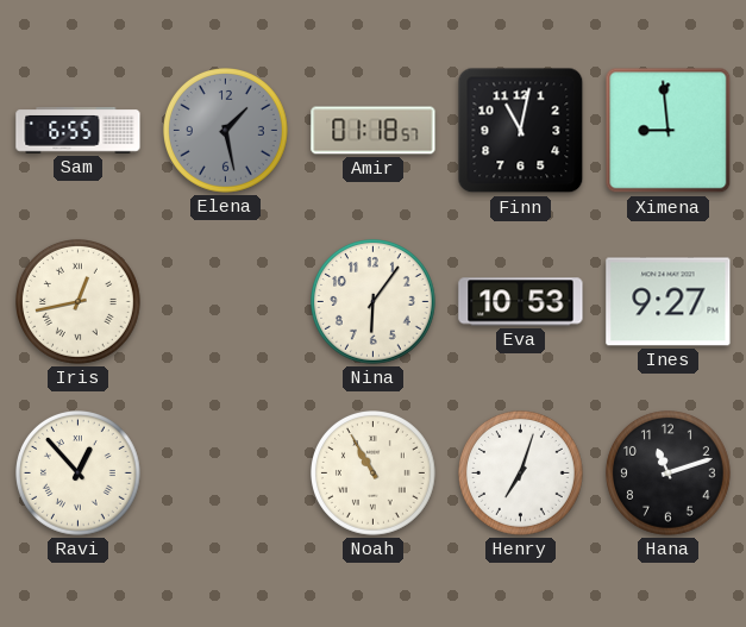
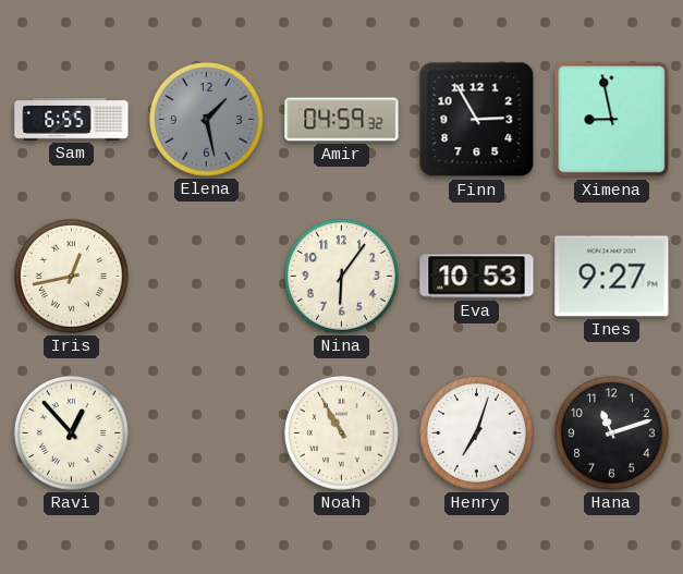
Amir: 01:18 -> 04:59
Finn: 11:02 -> 2:55
Ximena: 8:59 -> 8:58
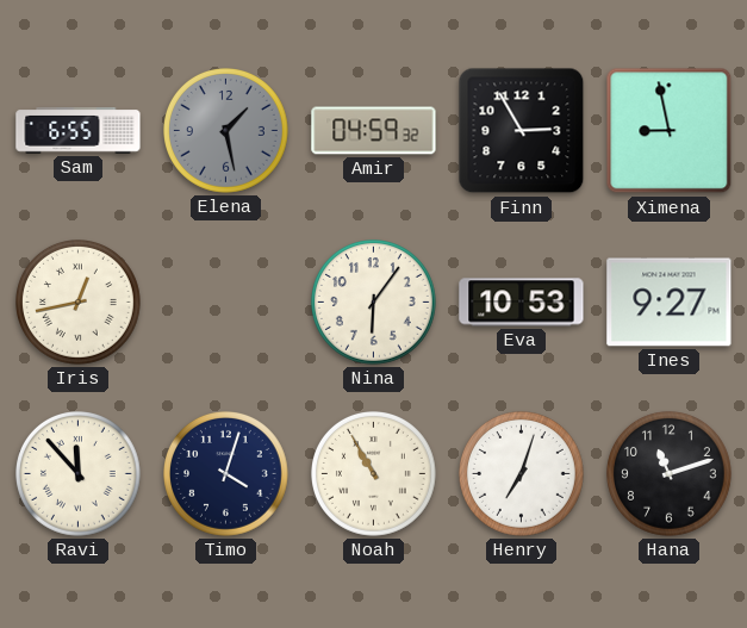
Ravi: 12:53 -> 11:53
Timo: none -> 4:03
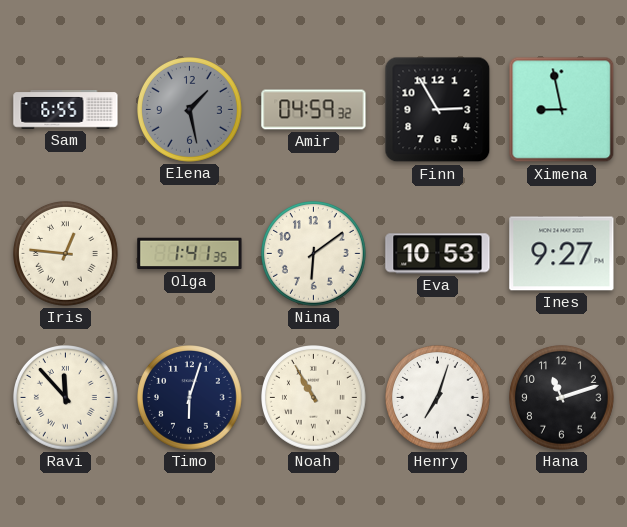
Iris: 12:43 -> 12:46
Olga: none -> 1:41
Nina: 6:06 -> 6:09
Timo: 4:03 -> 6:03
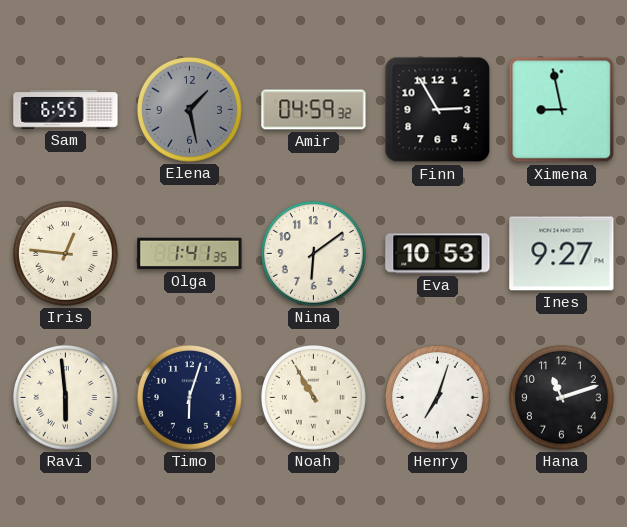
Ravi: 11:53 -> 5:59
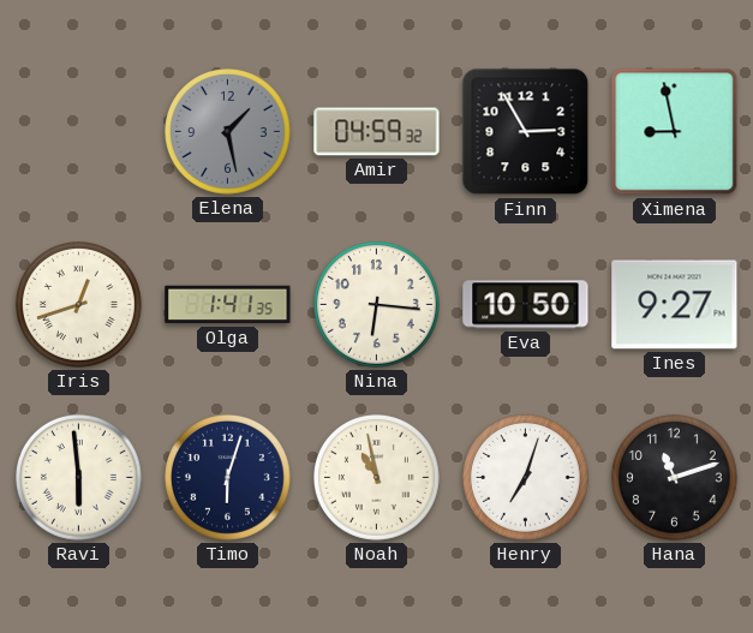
Sam: 6:55 -> none
Iris: 12:46 -> 12:42
Nina: 6:09 -> 6:16
Eva: 10:53 -> 10:50
Noah: 10:55 -> 10:58
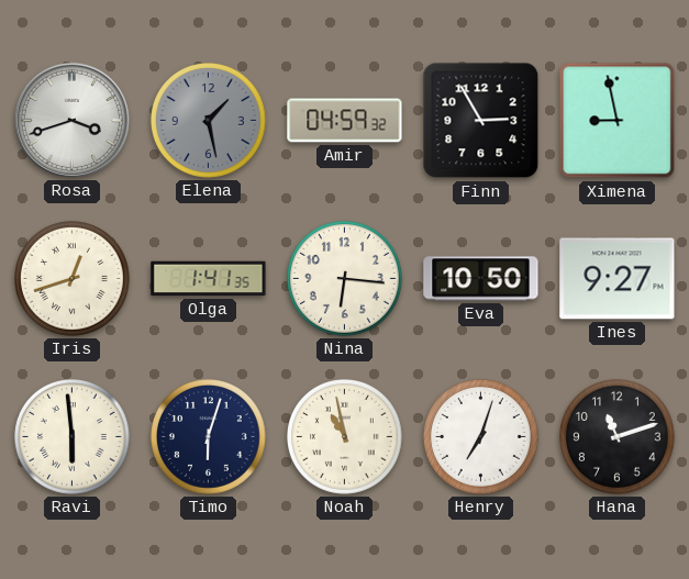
Rosa: none -> 3:42
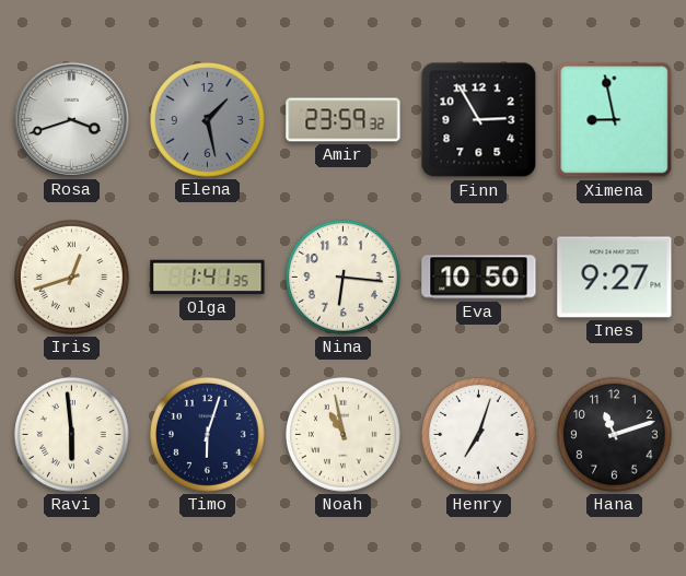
Amir: 04:59 -> 23:59
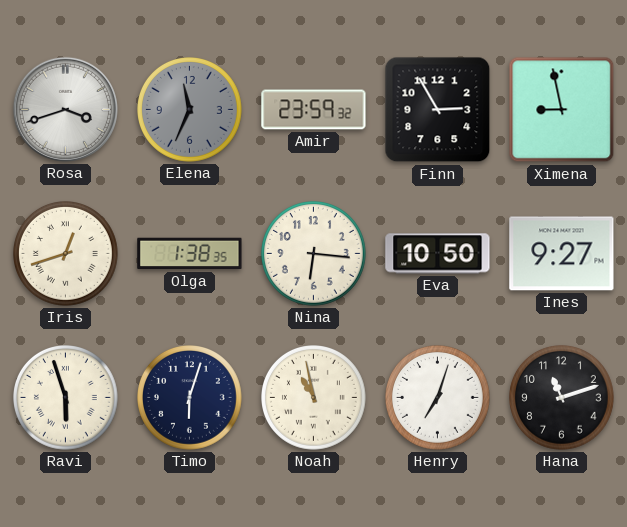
Elena: 1:28 -> 11:34
Olga: 1:41 -> 1:38
Ravi: 5:59 -> 5:57
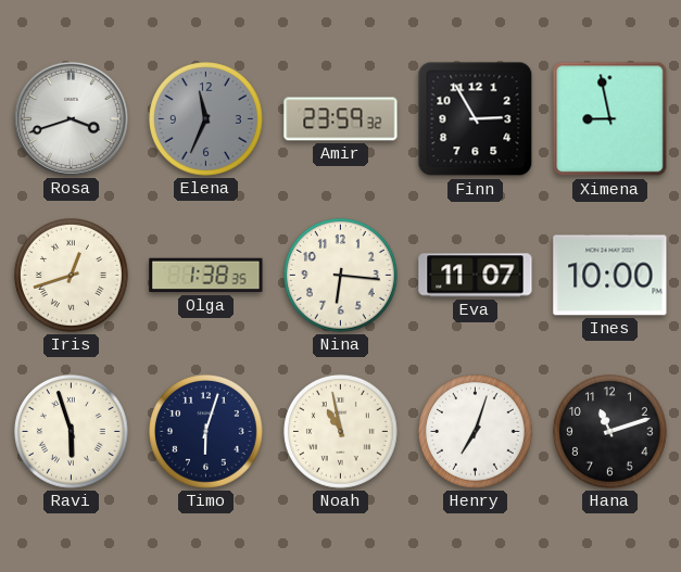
Eva: 10:50 -> 11:07
Ines: 9:27 -> 10:00
